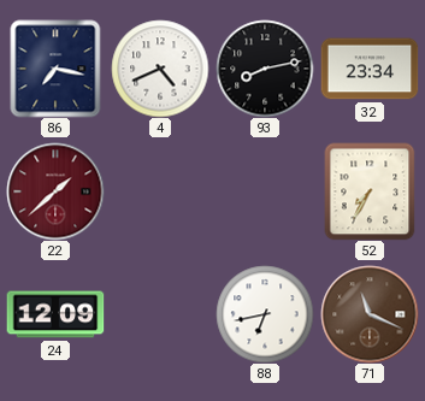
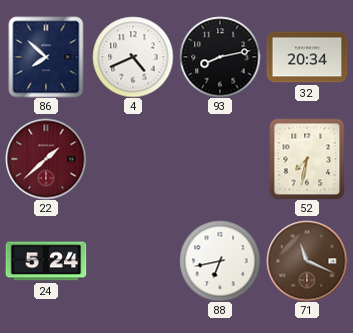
86: 7:17 -> 7:52
32: 23:34 -> 20:34
52: 7:35 -> 7:32
24: 12:09 -> 5:24
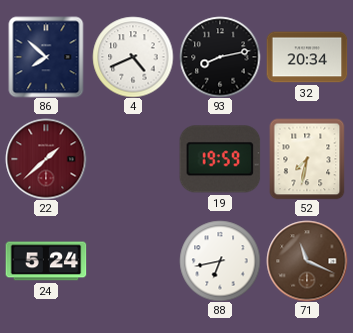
19: none -> 19:59
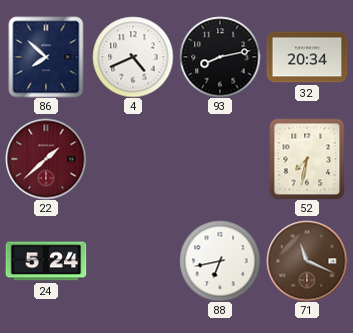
19: 19:59 -> none
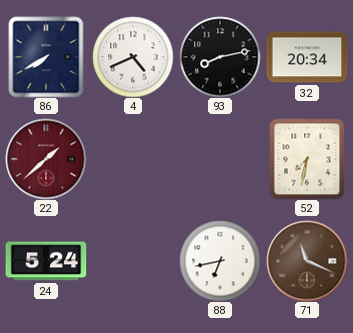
86: 7:52 -> 7:40
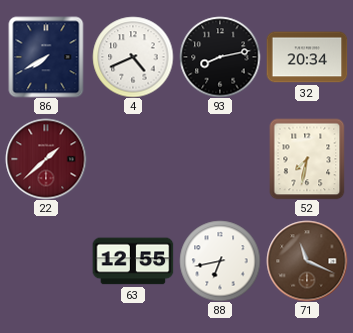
24: 5:24 -> none
63: none -> 12:55
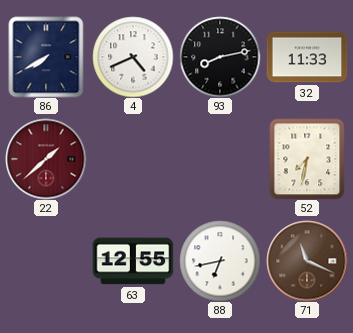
32: 20:34 -> 11:33
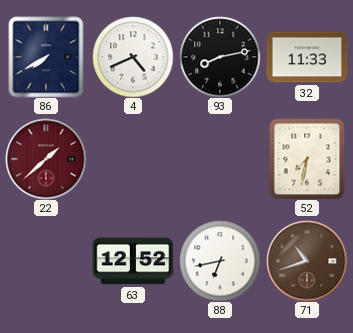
63: 12:55 -> 12:52
71: 11:19 -> 10:42
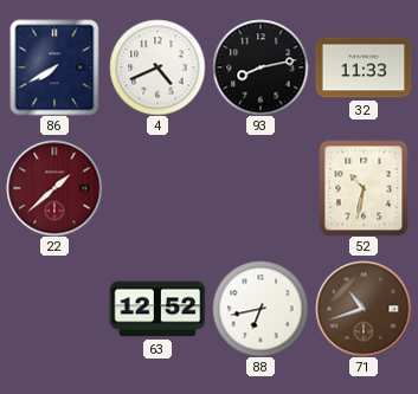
52: 7:32 -> 10:32
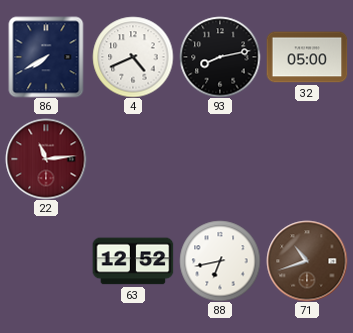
32: 11:33 -> 05:00
22: 1:38 -> 11:14
52: 10:32 -> none
